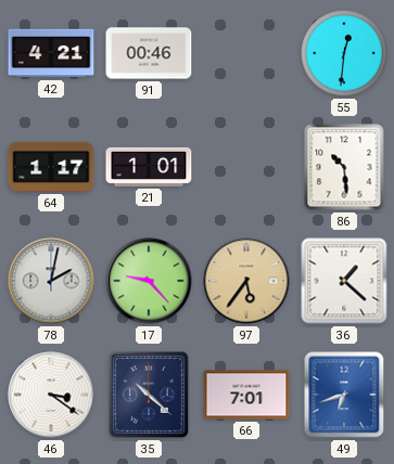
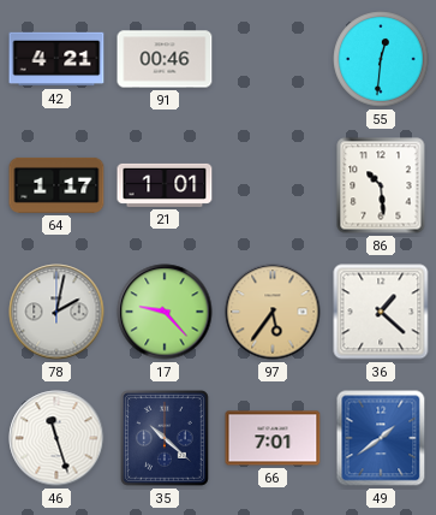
46: 3:21 -> 11:27
49: 6:42 -> 1:39
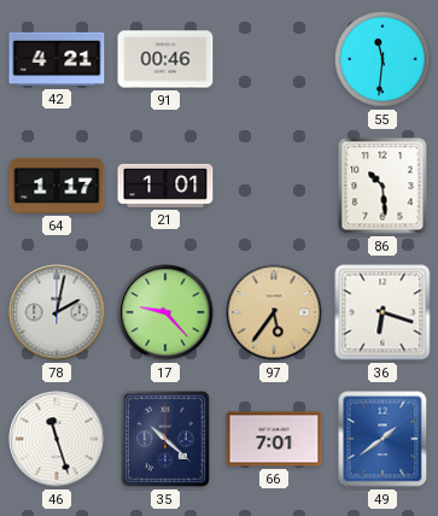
55: 12:31 -> 11:31
36: 1:22 -> 6:18
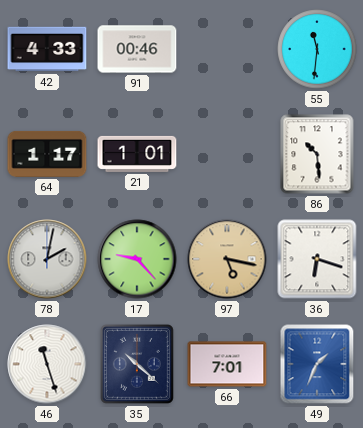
42: 4:21 -> 4:33
97: 5:36 -> 5:17
49: 1:39 -> 1:34
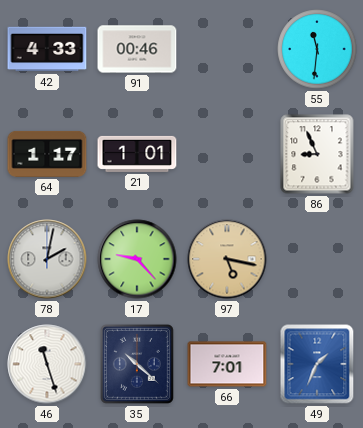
86: 10:29 -> 8:56
36: 6:18 -> none
